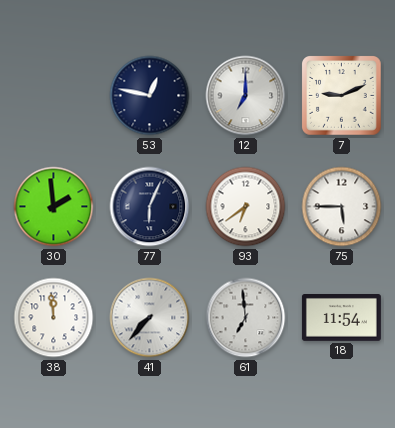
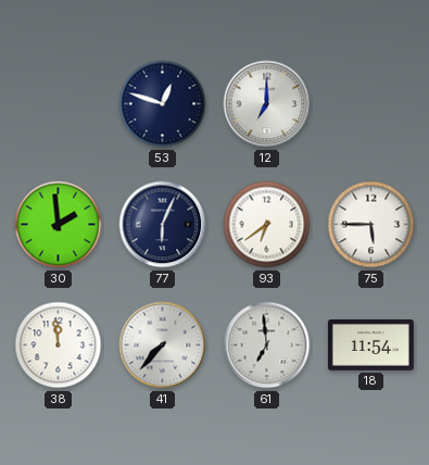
53: 12:47 -> 12:48
7: 9:11 -> none
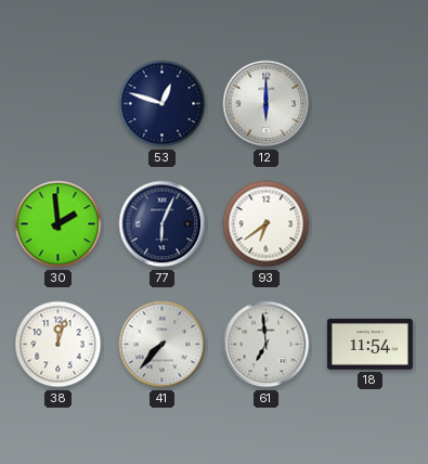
12: 7:00 -> 6:00
75: 5:45 -> none
38: 11:59 -> 12:03
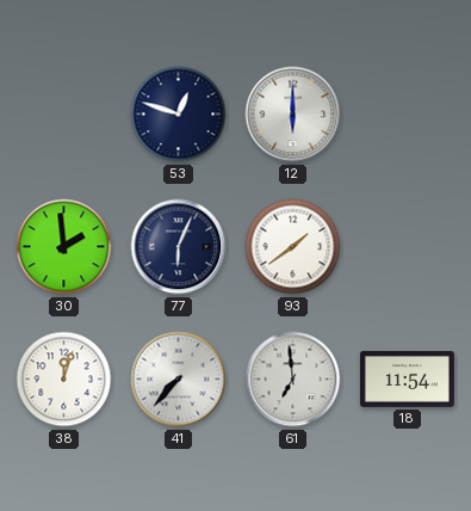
93: 6:39 -> 1:39
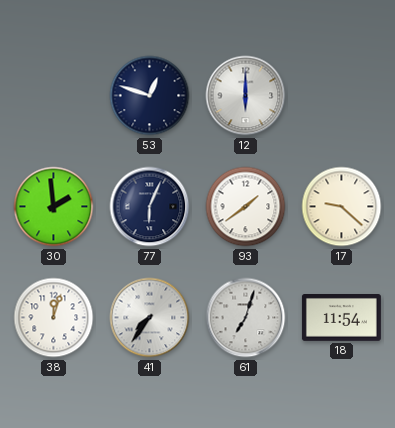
17: none -> 9:22
41: 7:37 -> 7:36
61: 6:59 -> 7:03
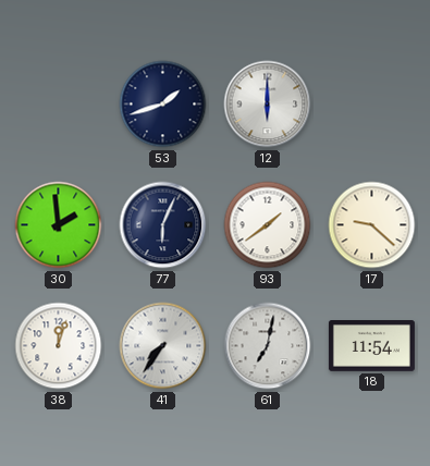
53: 12:48 -> 1:42
61: 7:03 -> 7:02
